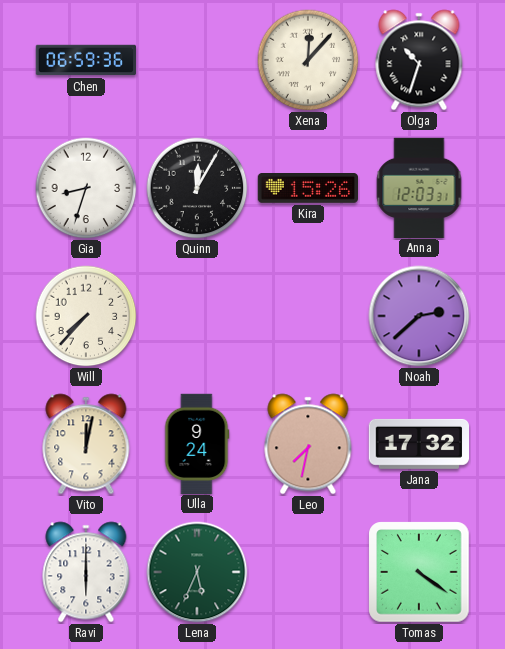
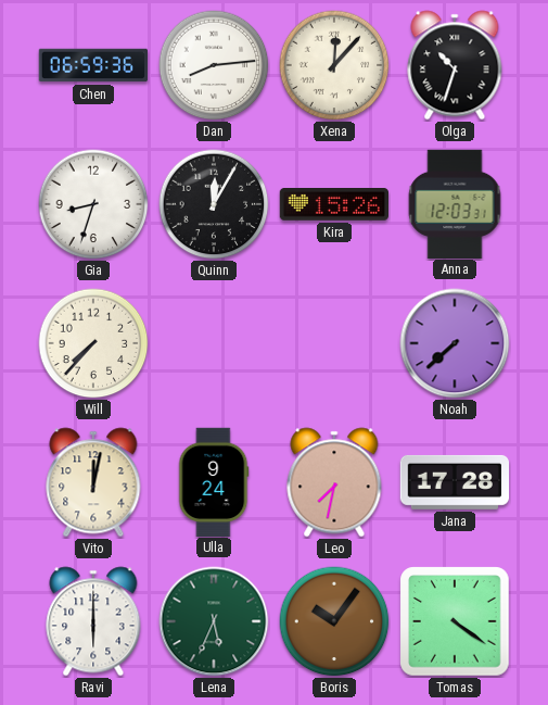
Dan: none -> 8:14
Noah: 2:38 -> 7:38
Jana: 17:32 -> 17:28
Boris: none -> 10:06
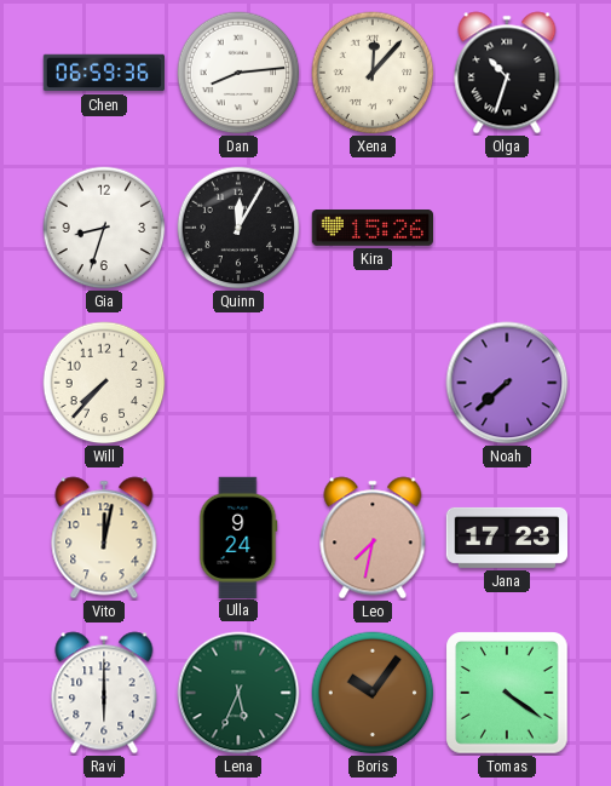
Anna: 12:03 -> none
Jana: 17:28 -> 17:23
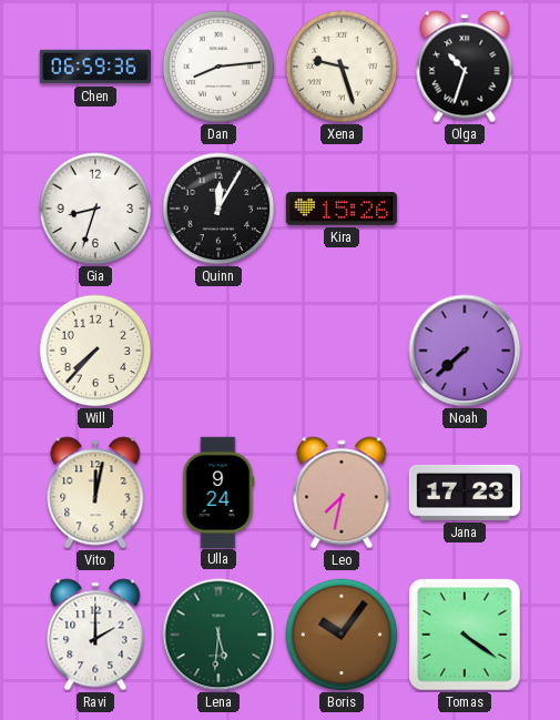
Xena: 12:07 -> 9:27
Ravi: 6:00 -> 2:00
Lena: 5:34 -> 5:31
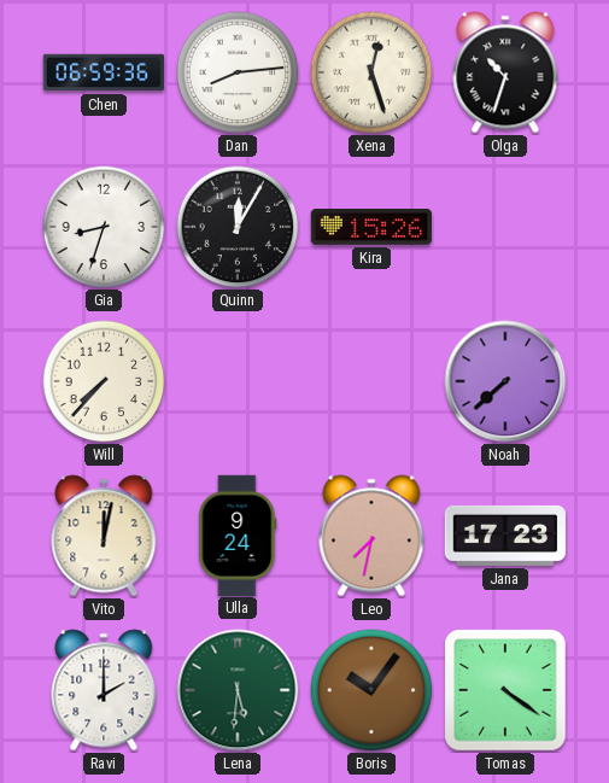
Xena: 9:27 -> 12:27
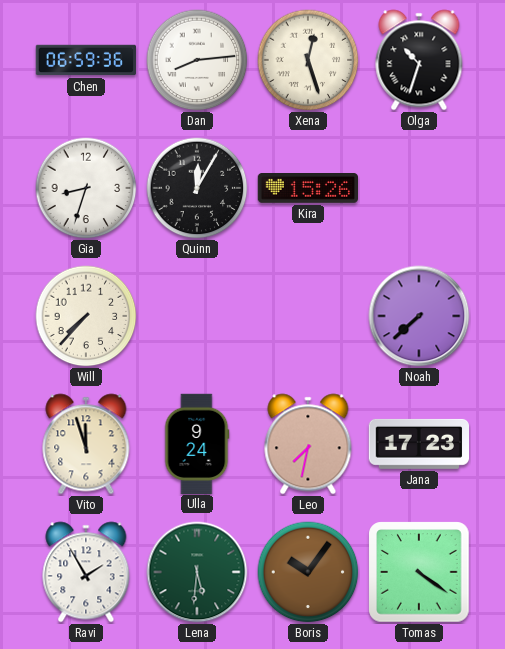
Vito: 12:02 -> 11:57
Ravi: 2:00 -> 1:55
